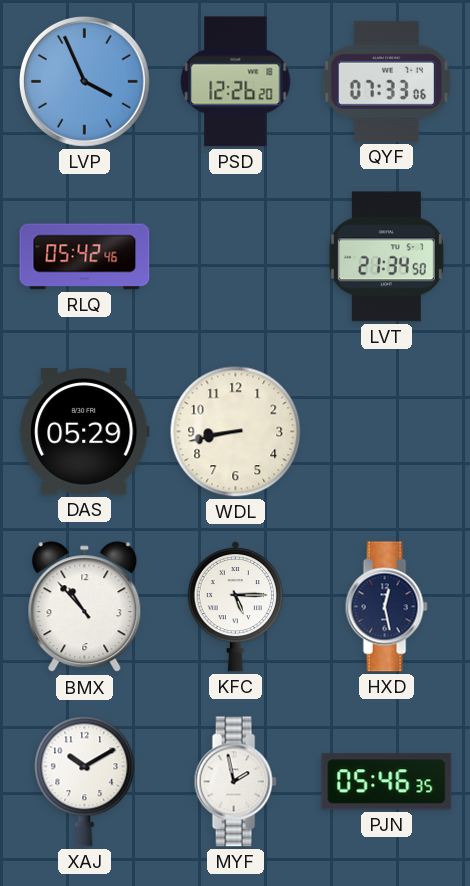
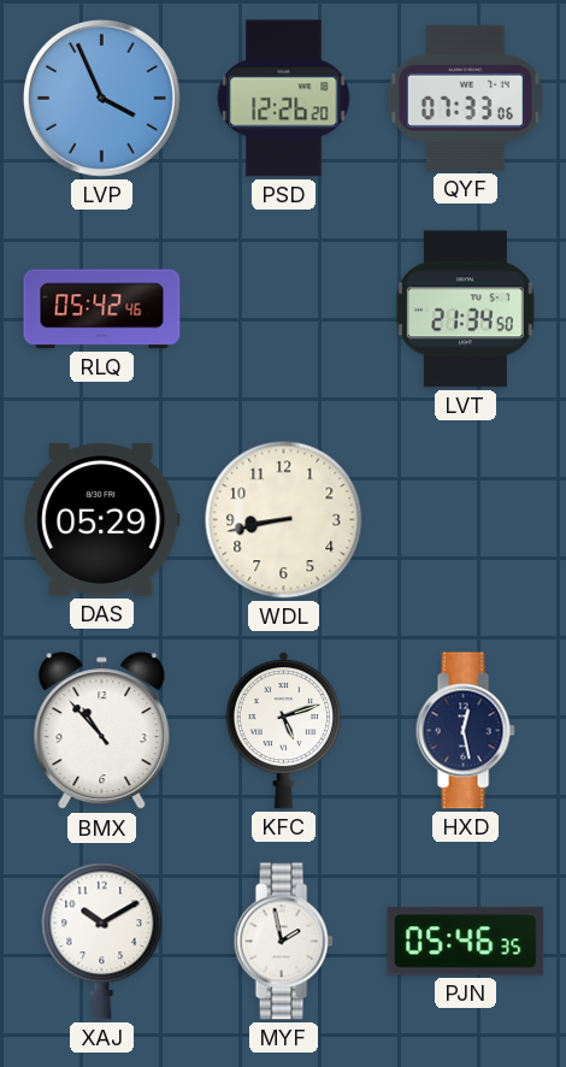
KFC: 5:15 -> 5:12
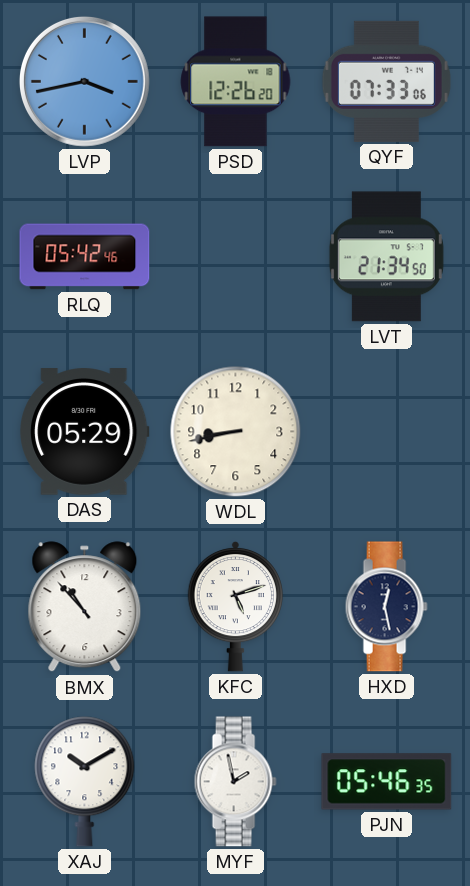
LVP: 3:56 -> 3:43
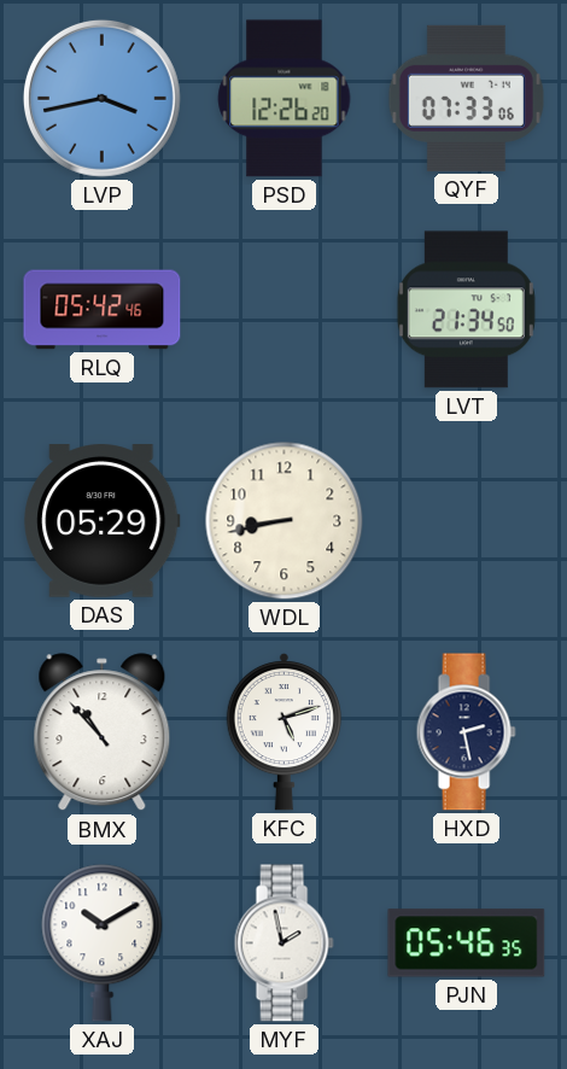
HXD: 12:28 -> 2:28
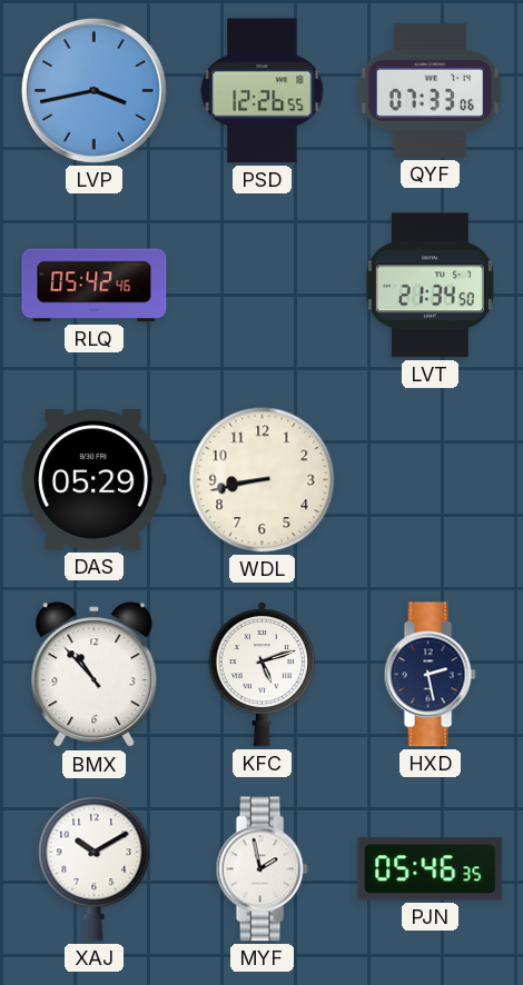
PSD: 12:26:20 -> 12:26:55
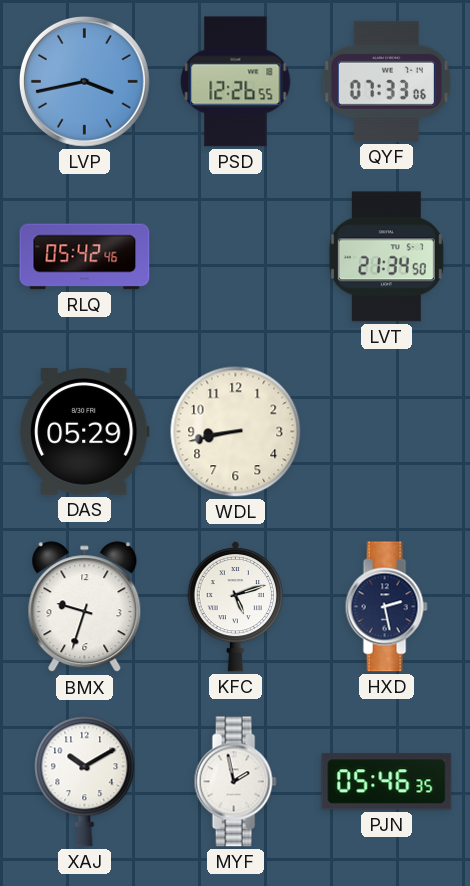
BMX: 10:53 -> 9:33
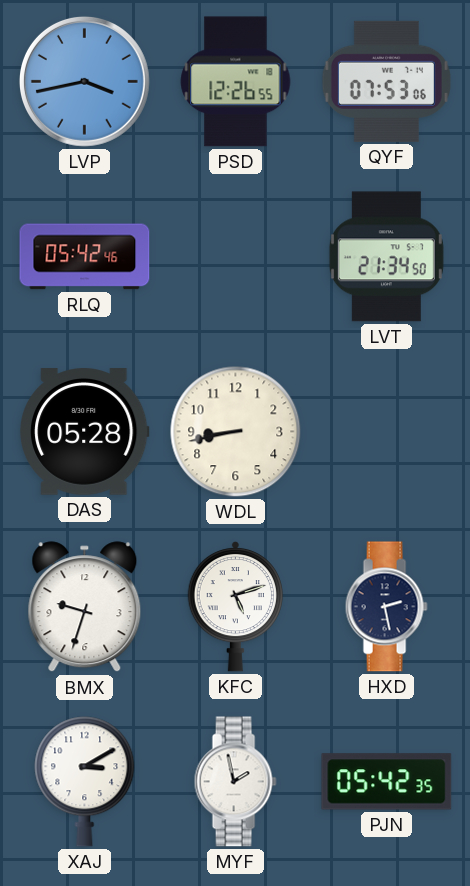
QYF: 07:33 -> 07:53
DAS: 05:29 -> 05:28
XAJ: 10:10 -> 3:10
PJN: 05:46 -> 05:42
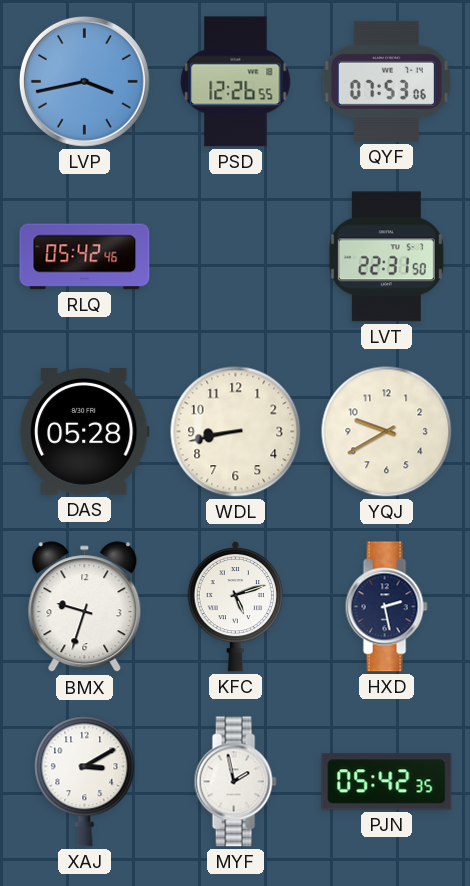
LVT: 21:34 -> 22:31
YQJ: none -> 9:40
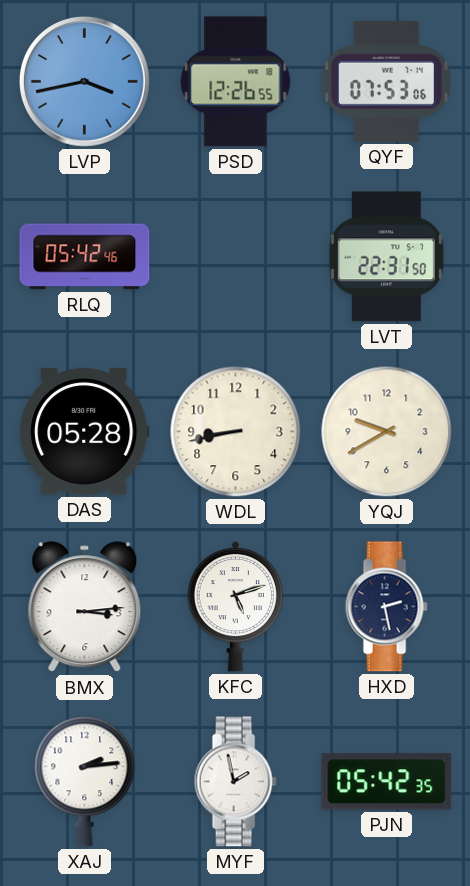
BMX: 9:33 -> 3:14
XAJ: 3:10 -> 2:14
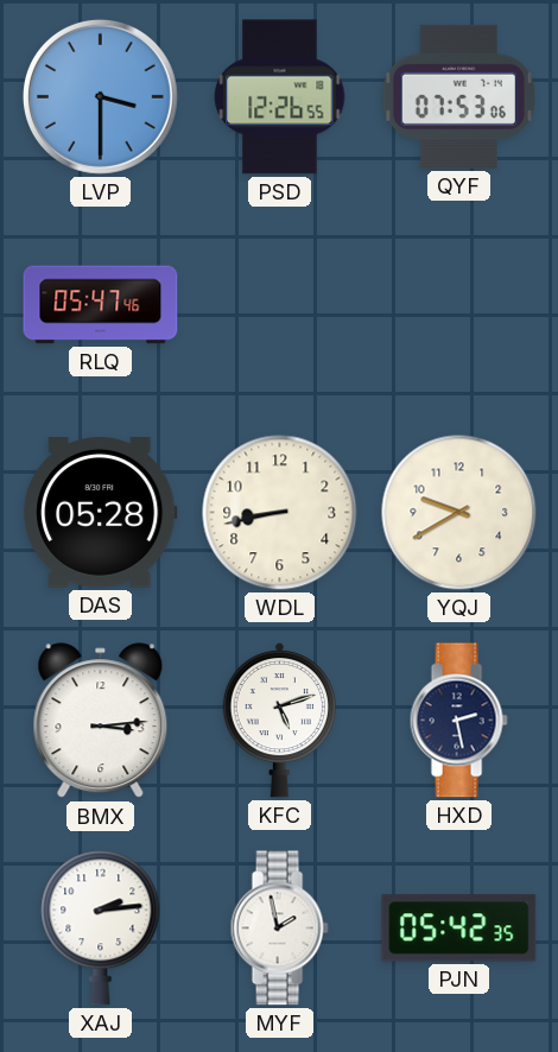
LVP: 3:43 -> 3:30
RLQ: 05:42 -> 05:47
LVT: 22:31 -> none
